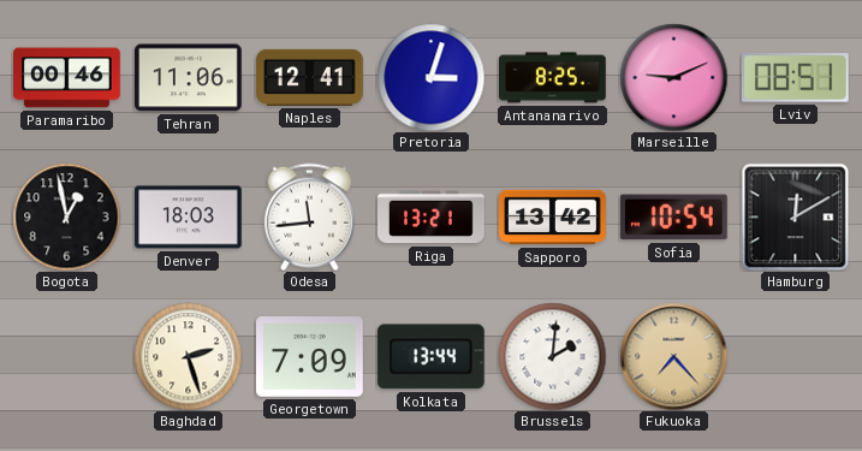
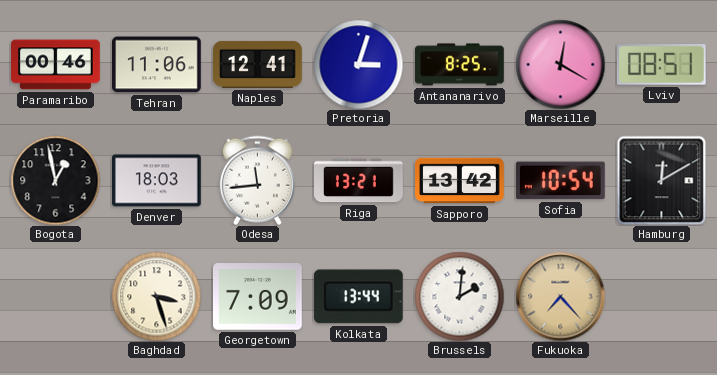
Marseille: 9:11 -> 12:20
Baghdad: 2:27 -> 3:27
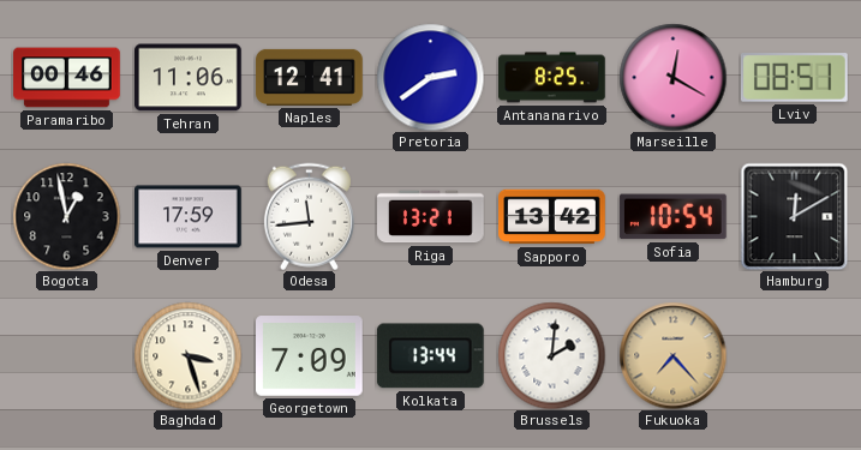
Pretoria: 3:03 -> 2:39
Denver: 18:03 -> 17:59
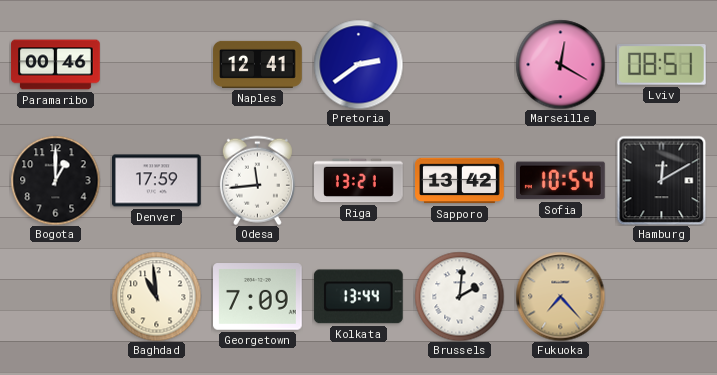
Tehran: 11:06 -> none
Antananarivo: 8:25 -> none
Bogota: 12:58 -> 1:00
Baghdad: 3:27 -> 10:59
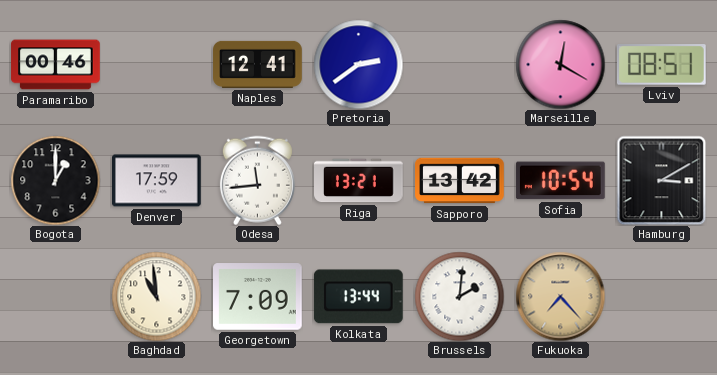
Hamburg: 12:10 -> 3:10
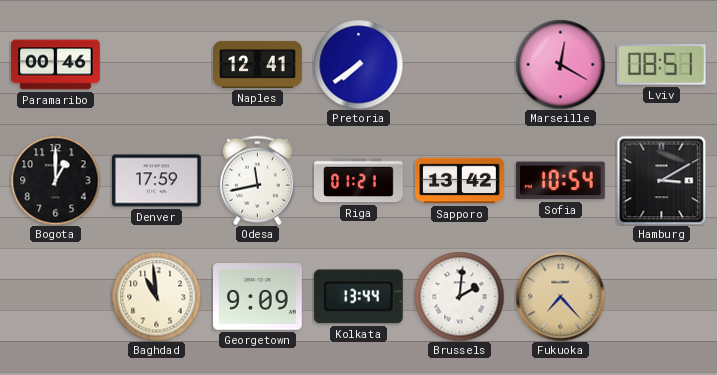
Pretoria: 2:39 -> 7:39
Odesa: 11:44 -> 11:43
Riga: 13:21 -> 01:21
Georgetown: 7:09 -> 9:09
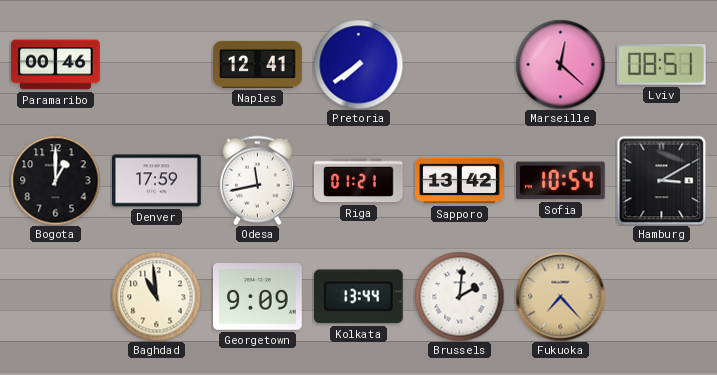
Marseille: 12:20 -> 12:22
